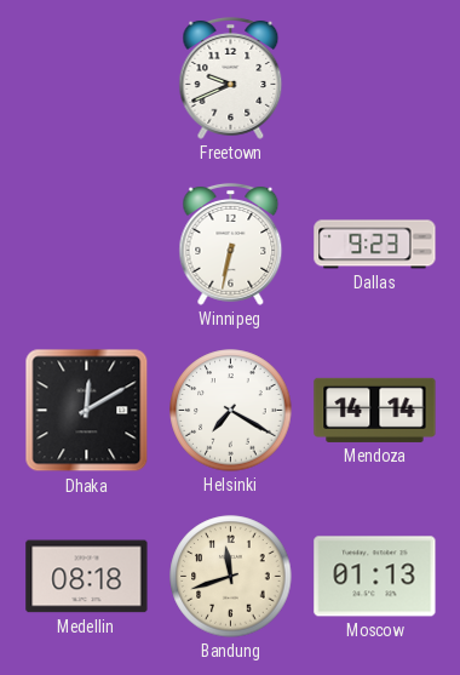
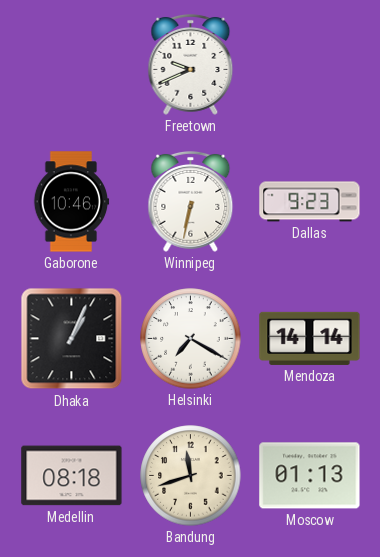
Gaborone: none -> 10:46
Dhaka: 12:10 -> 1:04
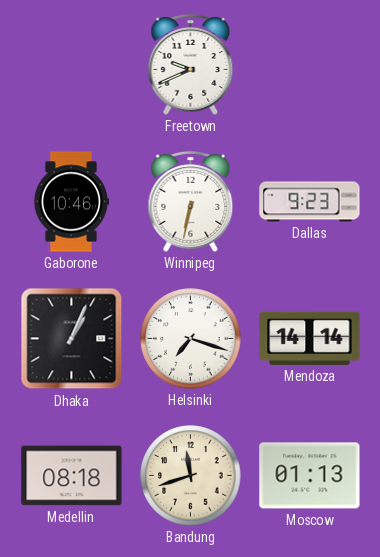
Helsinki: 7:20 -> 7:18
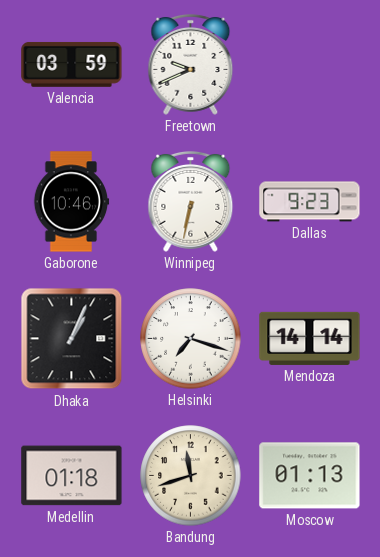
Valencia: none -> 03:59
Medellin: 08:18 -> 01:18
